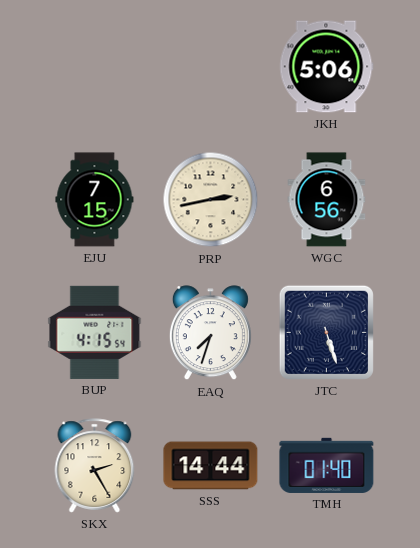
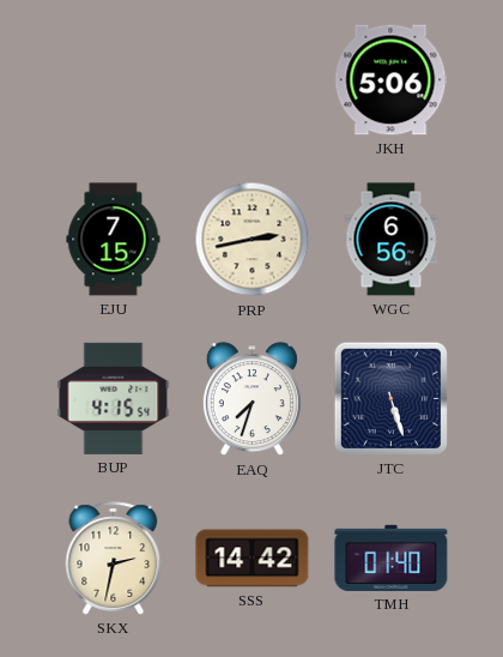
SKX: 2:25 -> 2:32
SSS: 14:44 -> 14:42
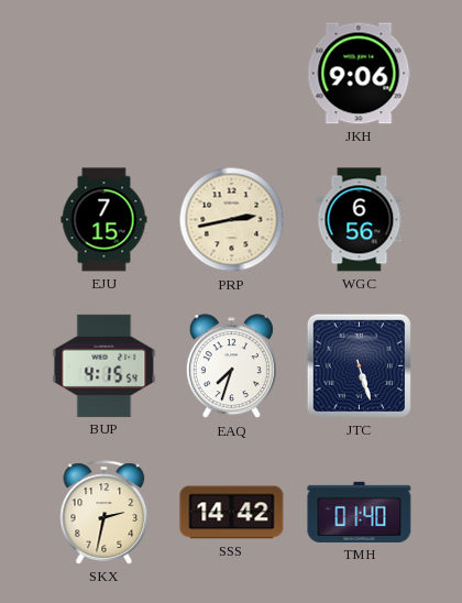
JKH: 5:06 -> 9:06
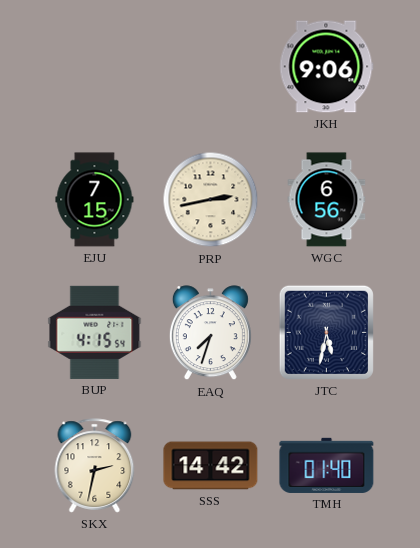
JTC: 5:27 -> 5:32
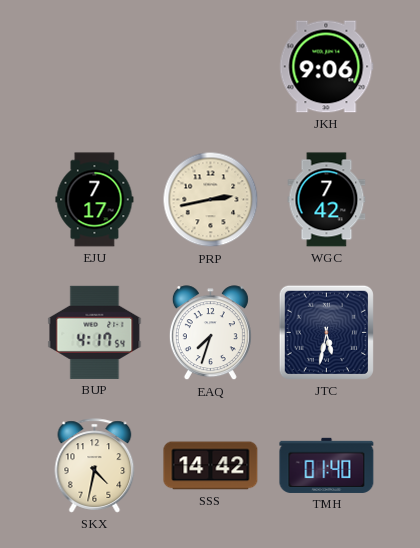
EJU: 7:15 -> 7:17
WGC: 6:56 -> 7:42
BUP: 4:15 -> 4:17
SKX: 2:32 -> 4:32
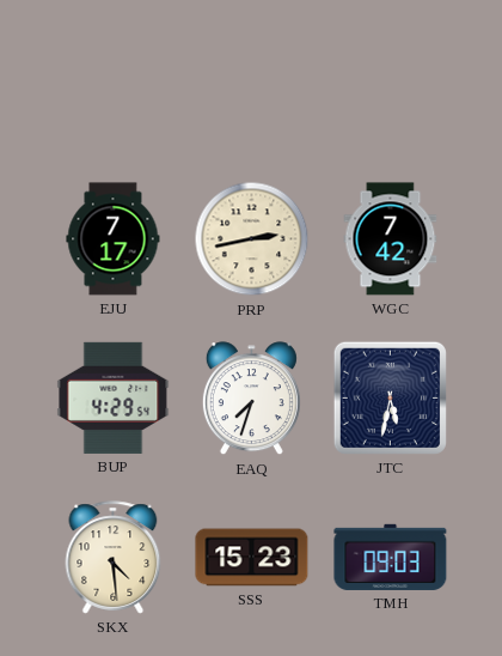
JKH: 9:06 -> none
BUP: 4:17 -> 4:29
SKX: 4:32 -> 4:29
SSS: 14:42 -> 15:23
TMH: 01:40 -> 09:03
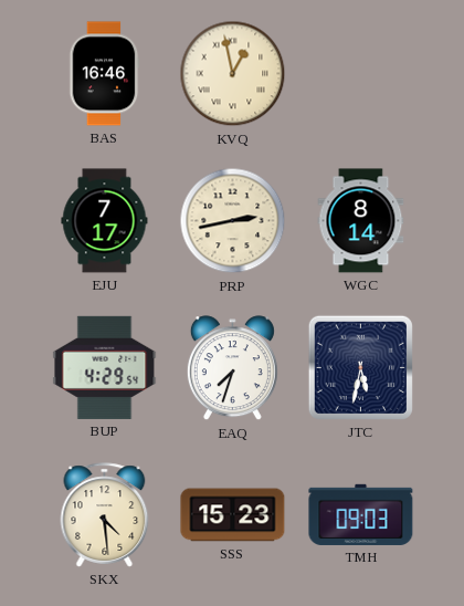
BAS: none -> 16:46
KVQ: none -> 12:58
WGC: 7:42 -> 8:14
